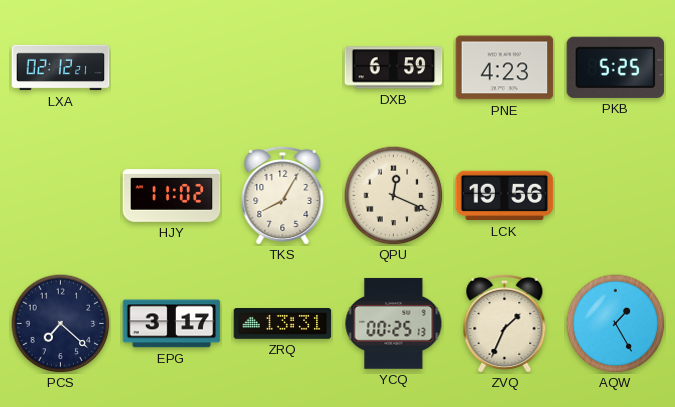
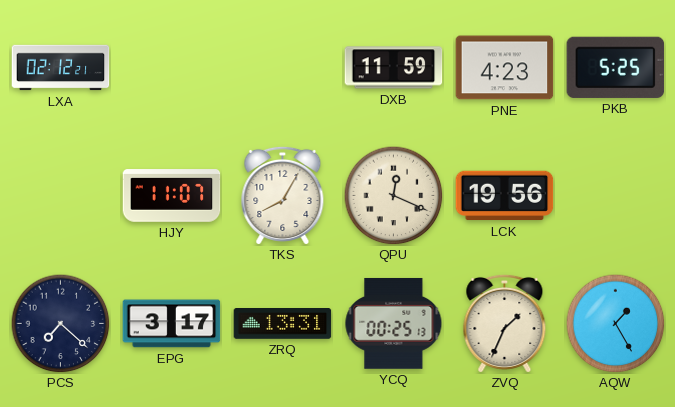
DXB: 6:59 -> 11:59
HJY: 11:02 -> 11:07
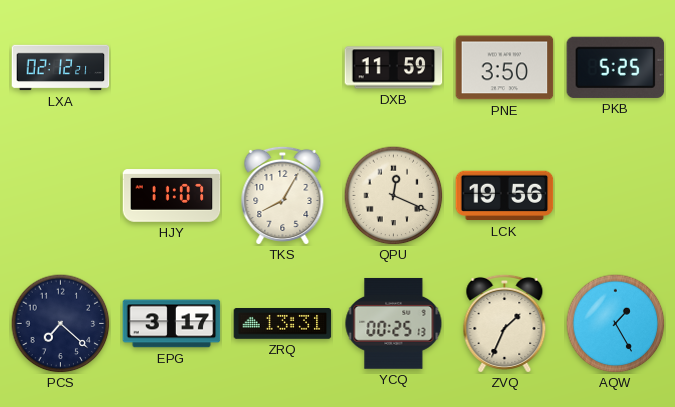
PNE: 4:23 -> 3:50
